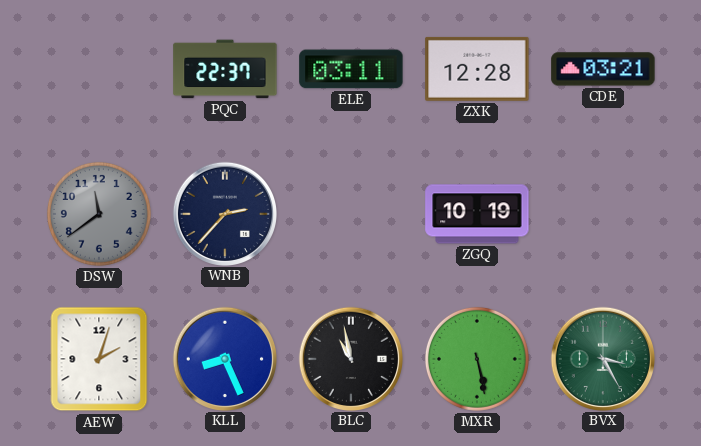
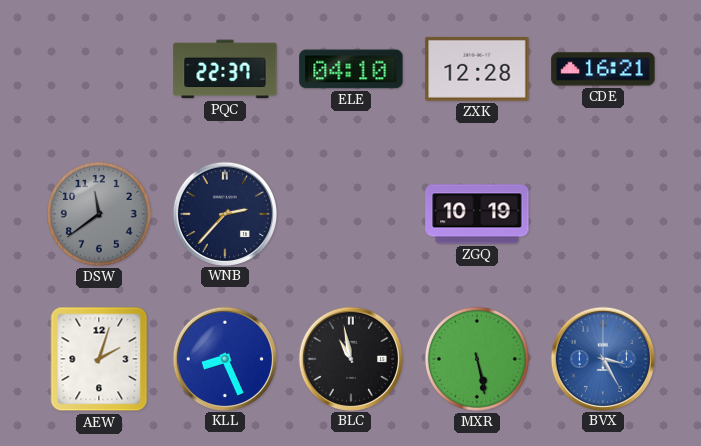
ELE: 03:11 -> 04:10
CDE: 03:21 -> 16:21
BVX dial: green -> blue
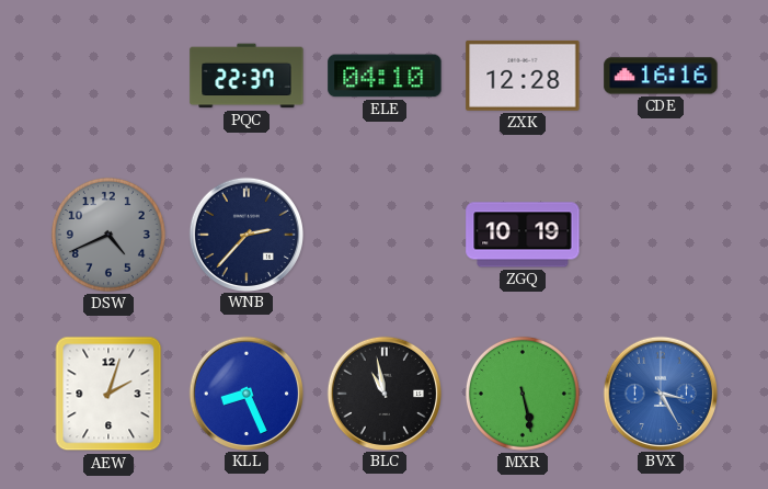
CDE: 16:21 -> 16:16
DSW: 11:39 -> 4:41
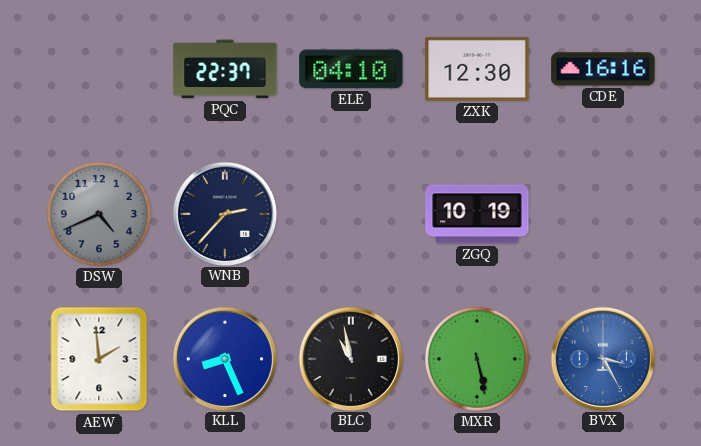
ZXK: 12:28 -> 12:30
AEW: 2:03 -> 1:59
